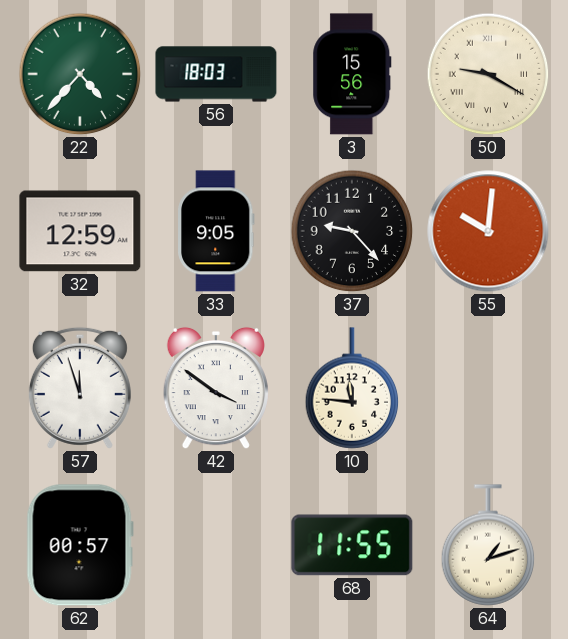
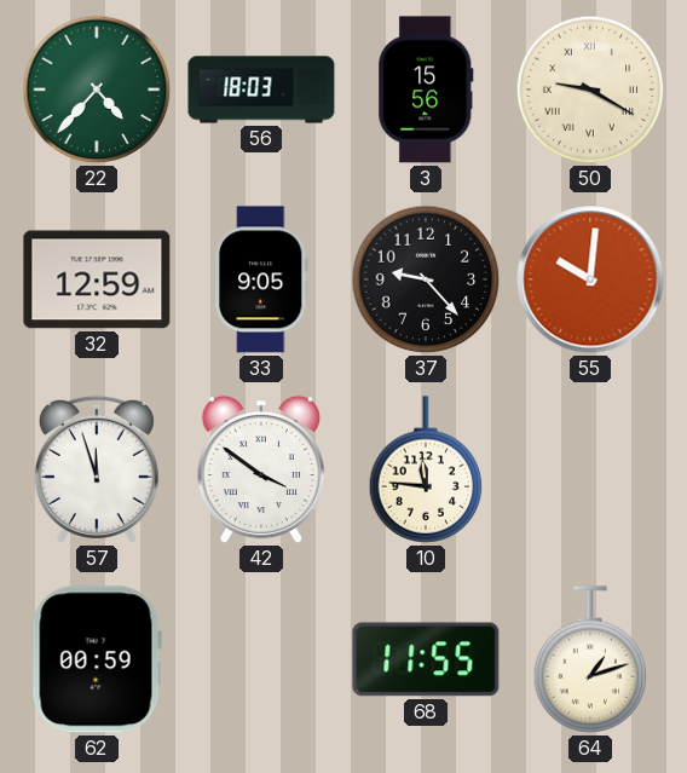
62: 00:57 -> 00:59
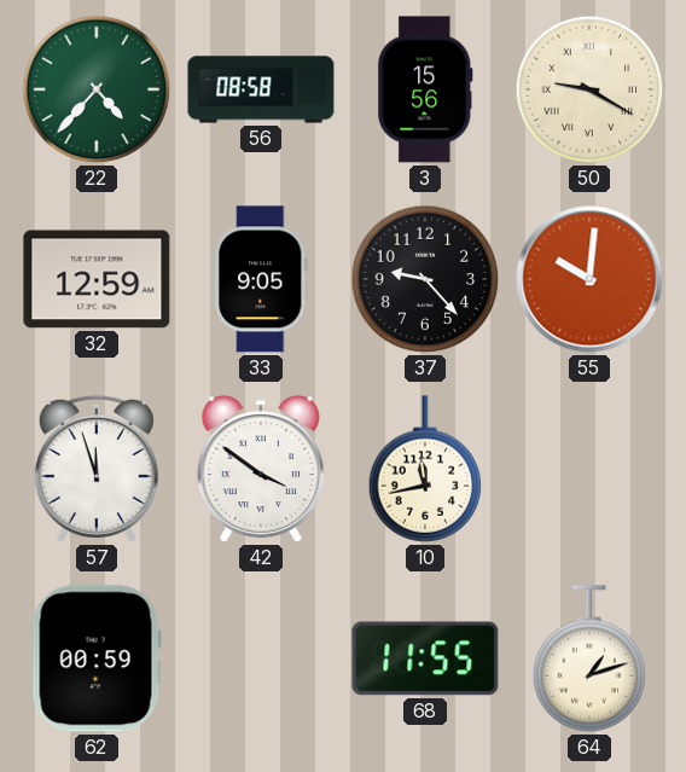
56: 18:03 -> 08:58
10: 11:46 -> 11:43
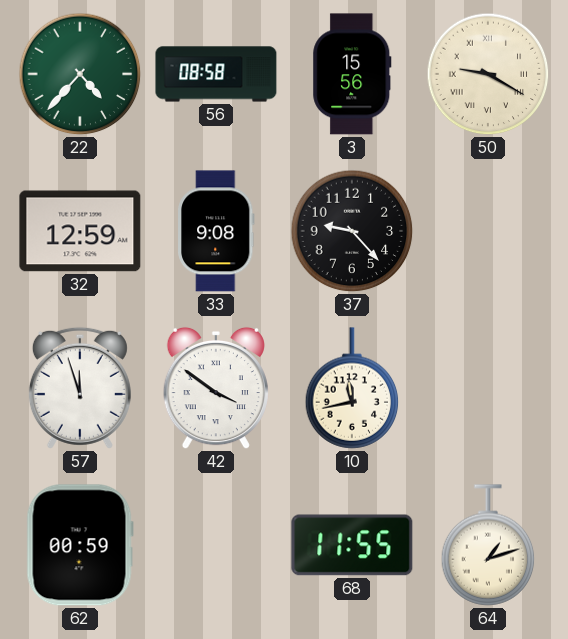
33: 9:05 -> 9:08
55: 10:01 -> none
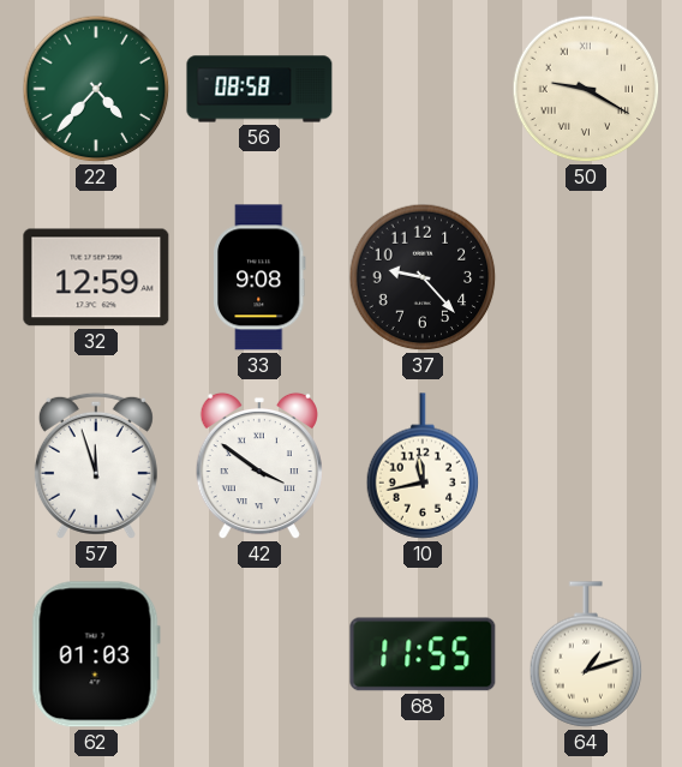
3: 15:56 -> none
62: 00:59 -> 01:03
